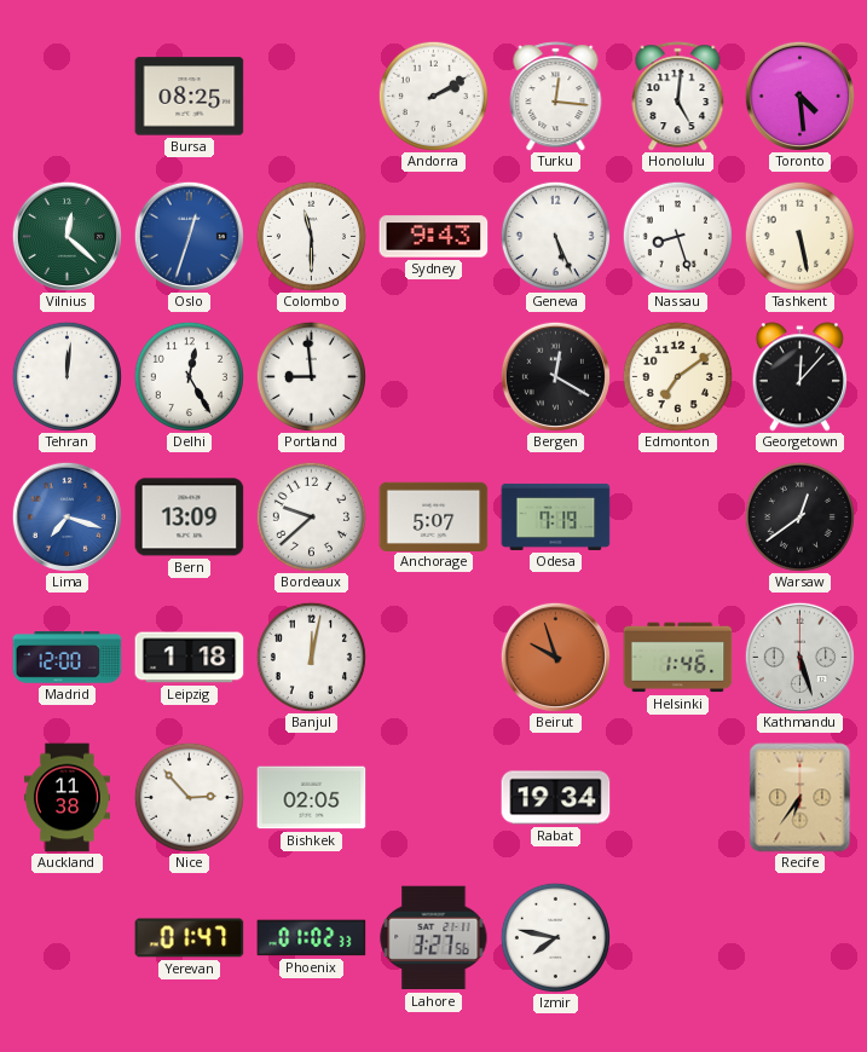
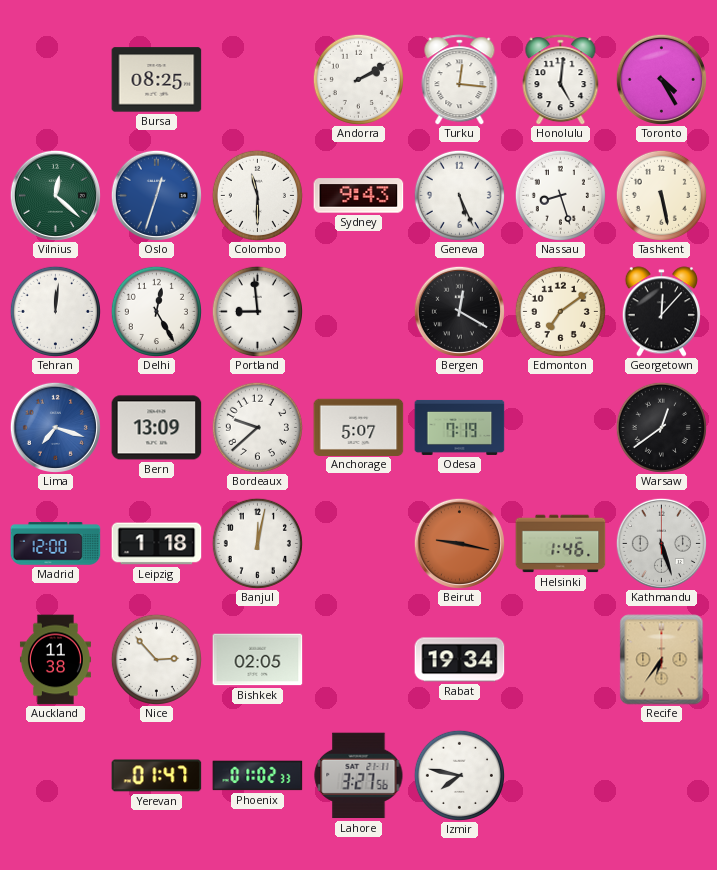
Toronto: 4:29 -> 4:25
Beirut: 9:57 -> 9:17
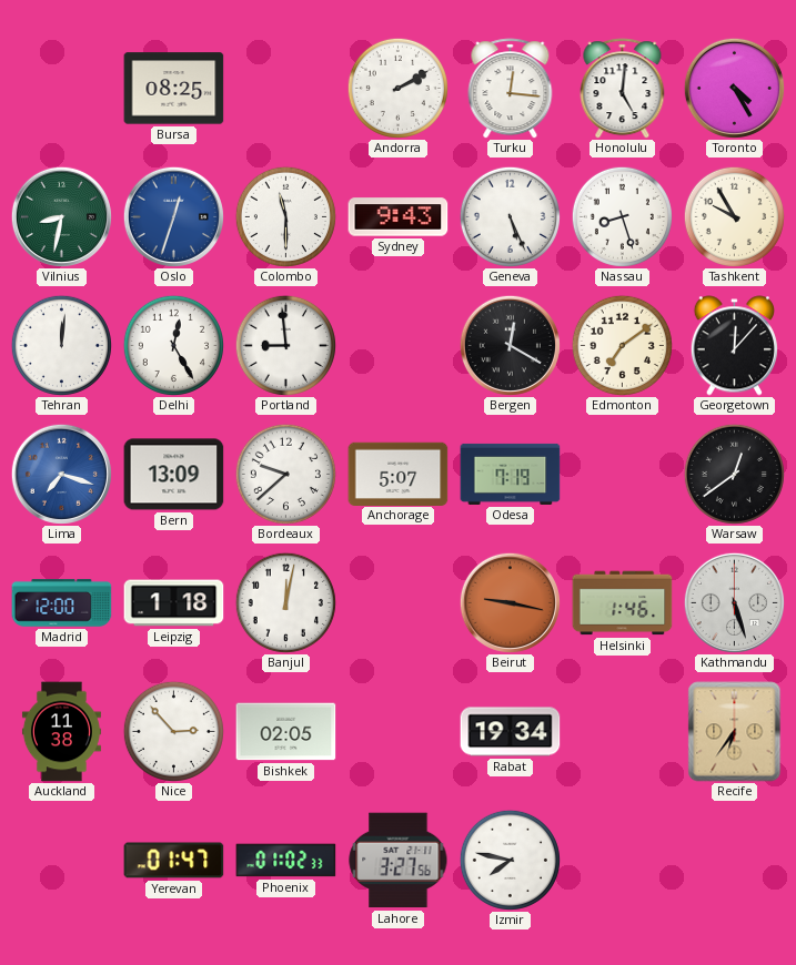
Vilnius: 12:22 -> 8:32
Tashkent: 5:28 -> 9:55
